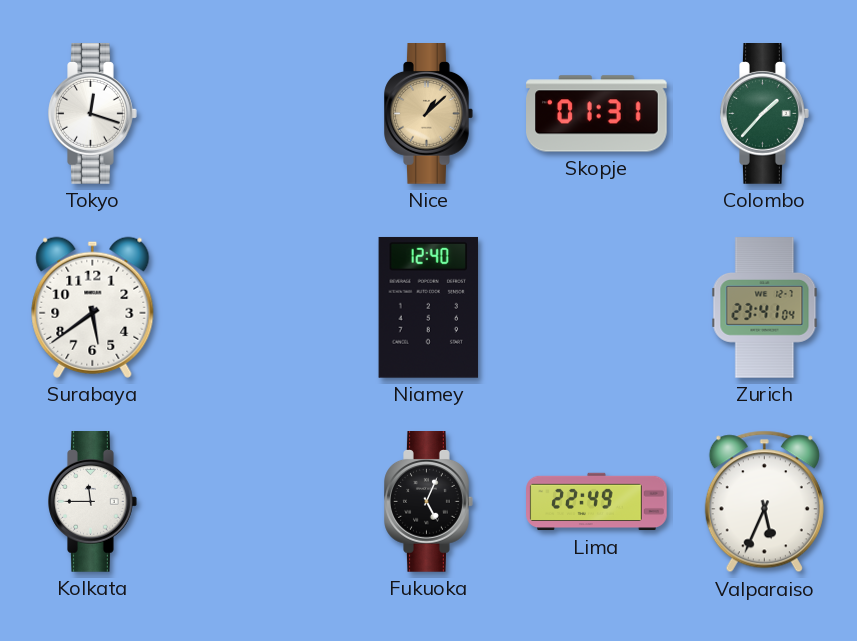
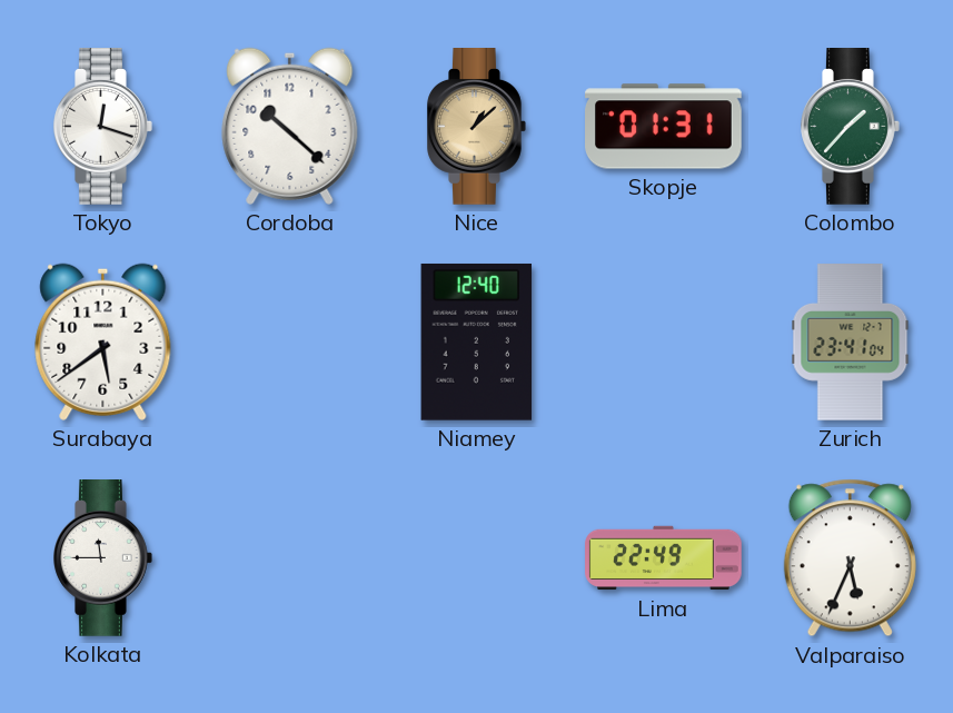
Cordoba: none -> 10:22
Fukuoka: 5:04 -> none
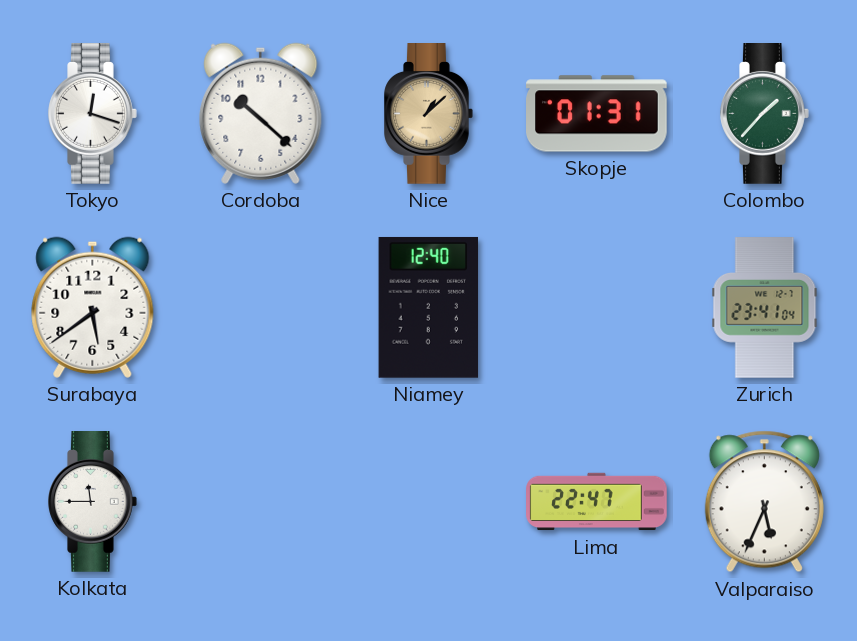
Lima: 22:49 -> 22:47
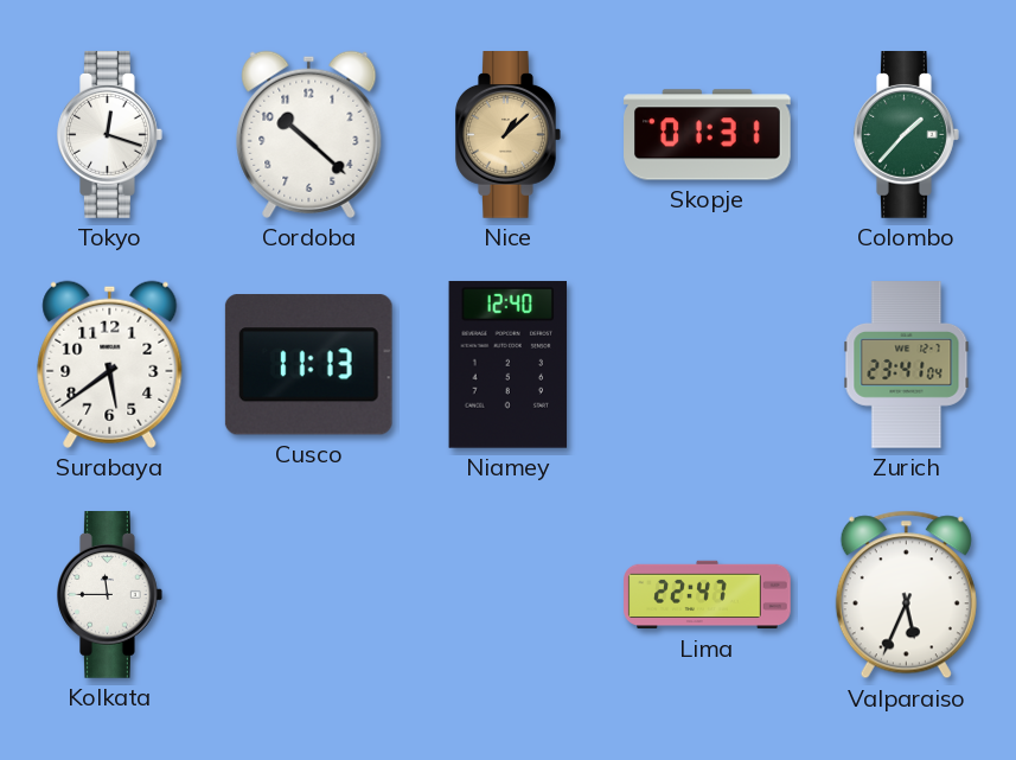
Cusco: none -> 11:13
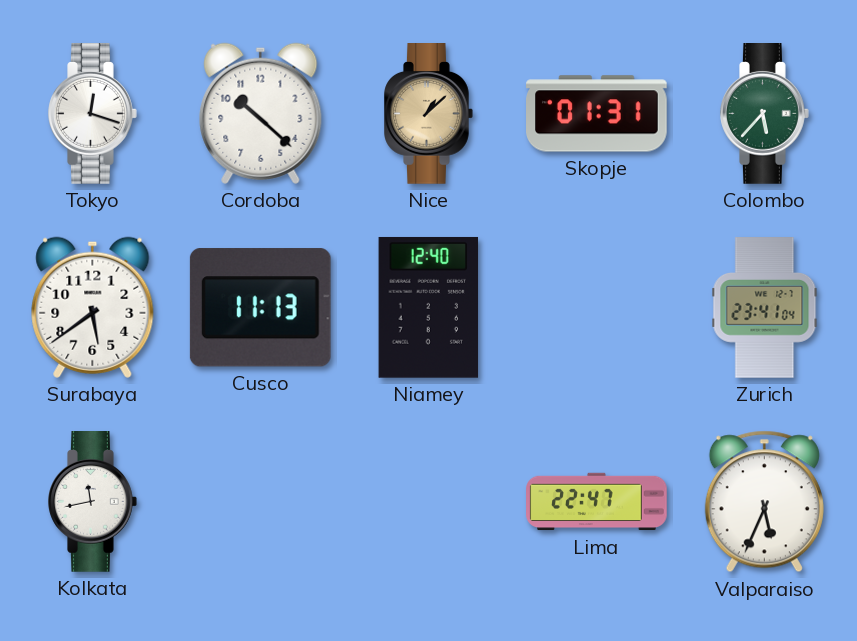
Colombo: 1:37 -> 5:37
Kolkata: 11:45 -> 11:43
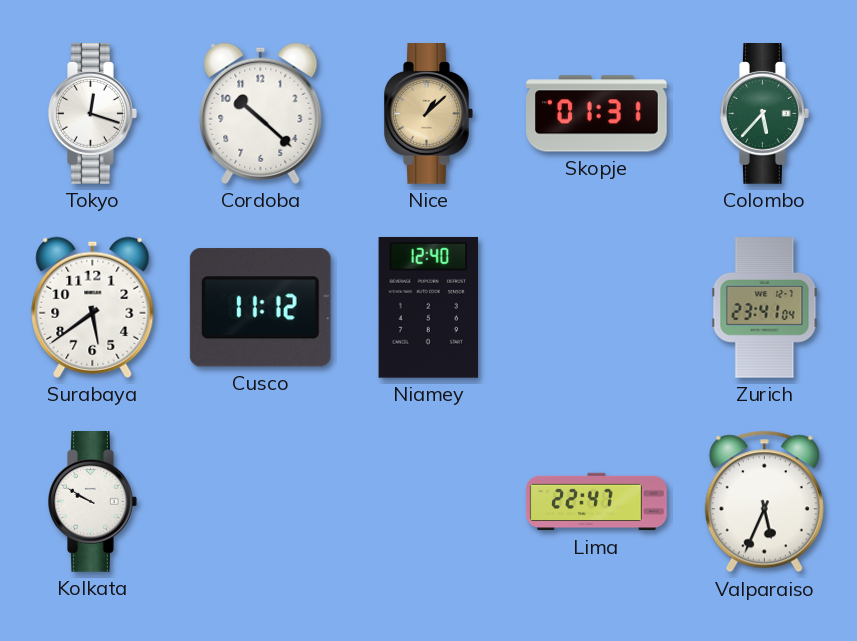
Cusco: 11:13 -> 11:12
Kolkata: 11:43 -> 9:50
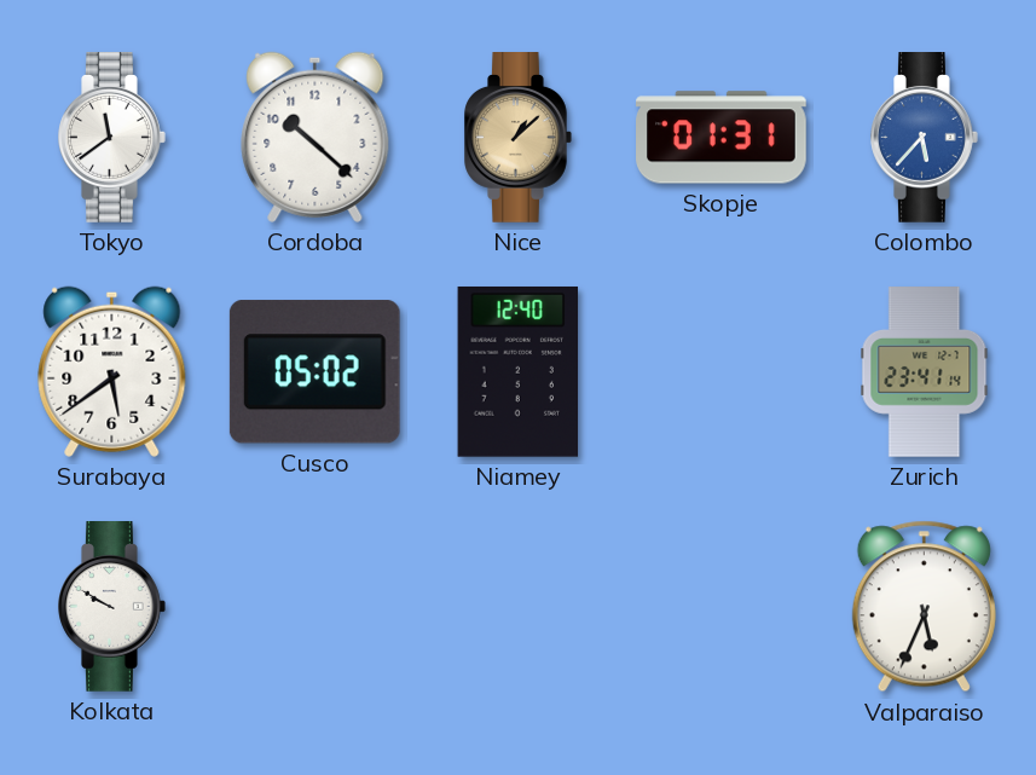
Tokyo: 12:18 -> 11:39
Colombo dial: green -> blue
Cusco: 11:12 -> 05:02
Zurich: 23:41:04 -> 23:41:14
Lima: 22:47 -> none
